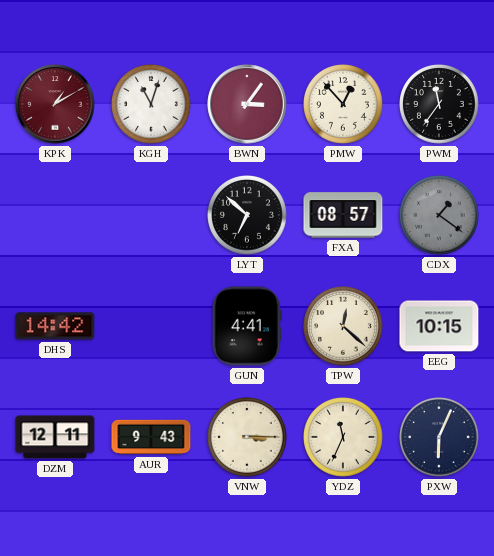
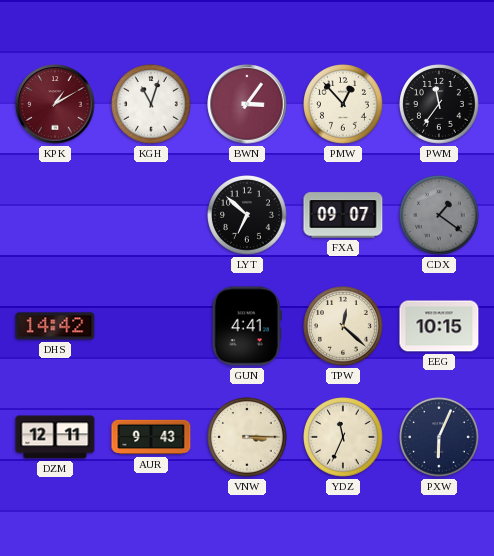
FXA: 08:57 -> 09:07
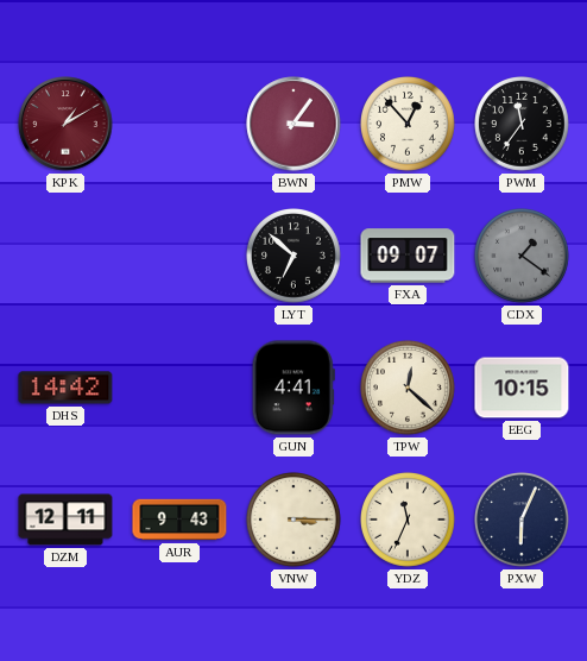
KGH: 11:03 -> none
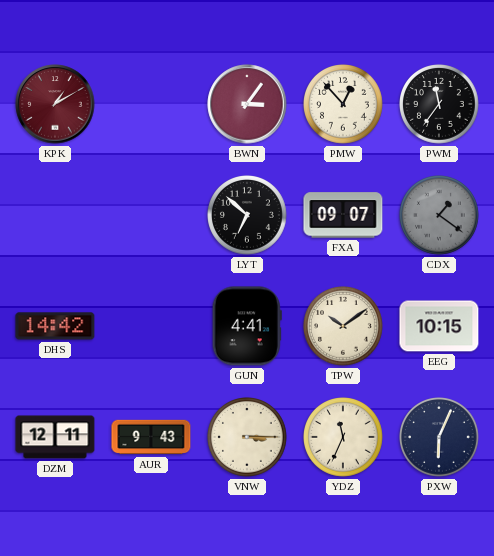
TPW: 12:22 -> 10:09
